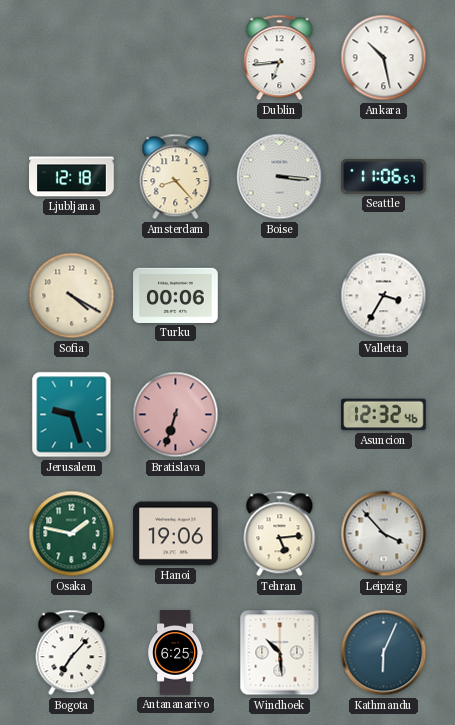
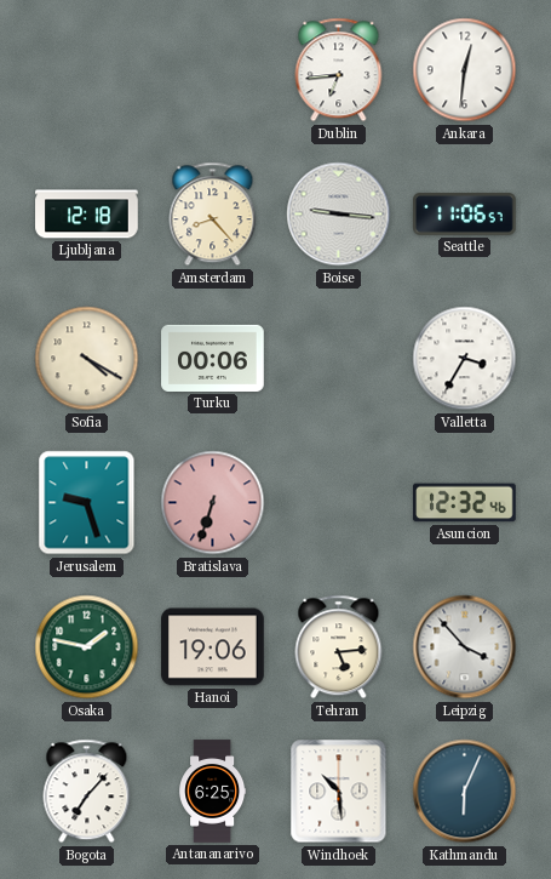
Ankara: 10:28 -> 12:31
Boise: 3:16 -> 9:16
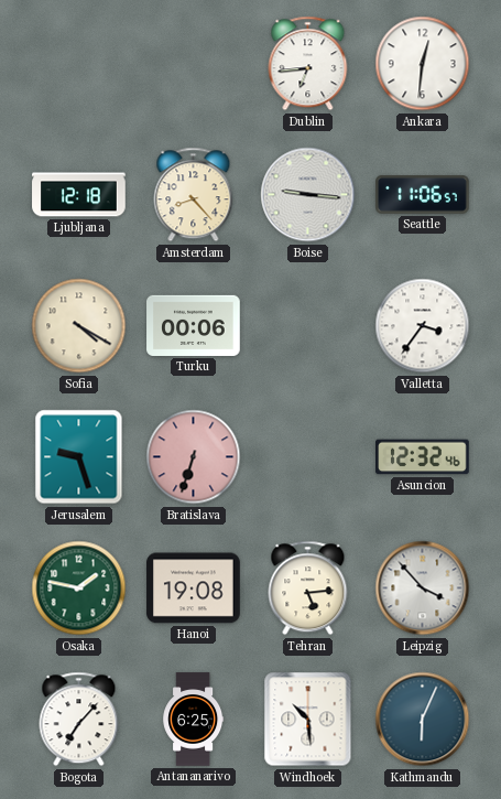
Valletta: 3:35 -> 3:36
Hanoi: 19:06 -> 19:08
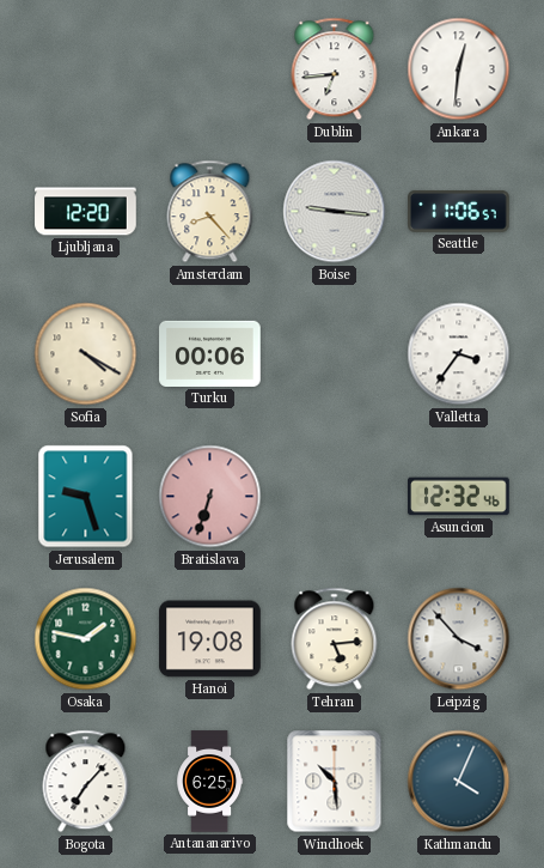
Ljubljana: 12:18 -> 12:20
Kathmandu: 6:04 -> 4:04
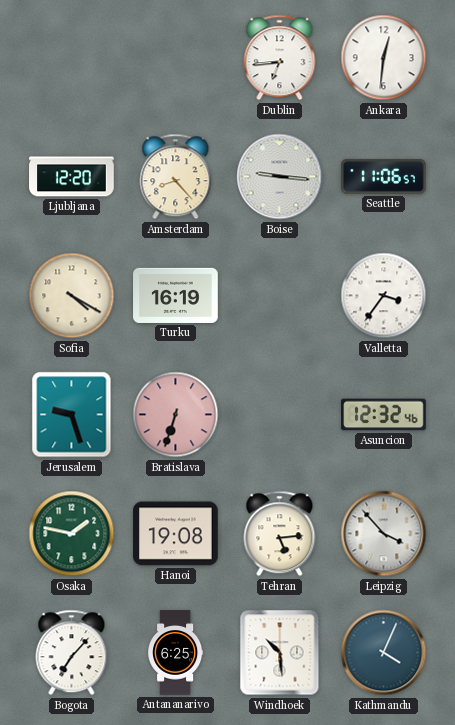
Turku: 00:06 -> 16:19
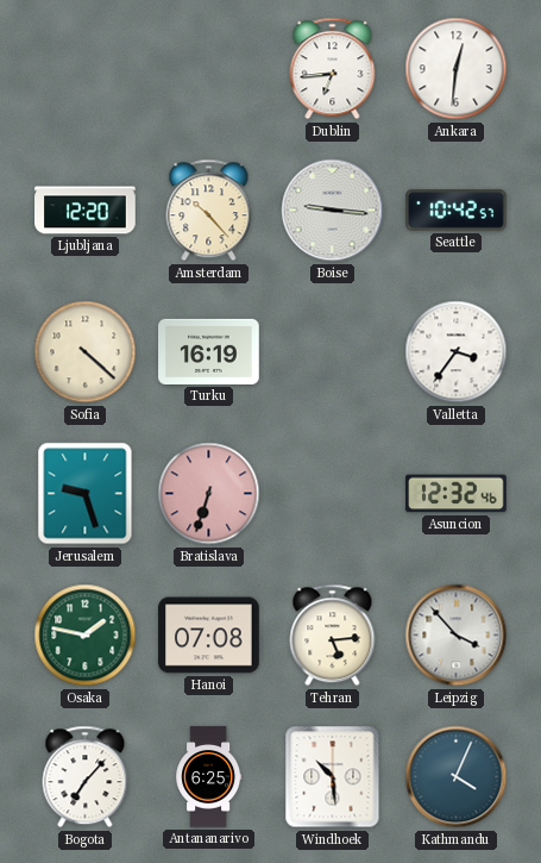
Amsterdam: 8:23 -> 10:23
Seattle: 11:06 -> 10:42
Sofia: 4:20 -> 4:22
Hanoi: 19:08 -> 07:08
